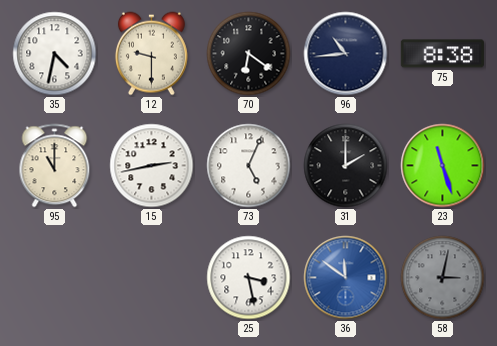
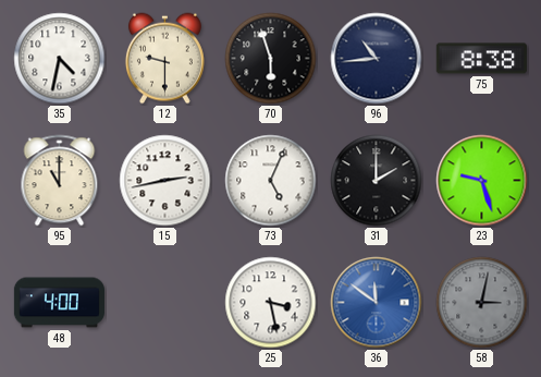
70: 6:21 -> 5:57
23: 11:27 -> 9:27
48: none -> 4:00
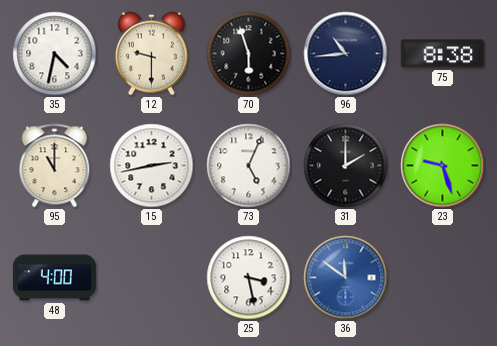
58: 3:02 -> none
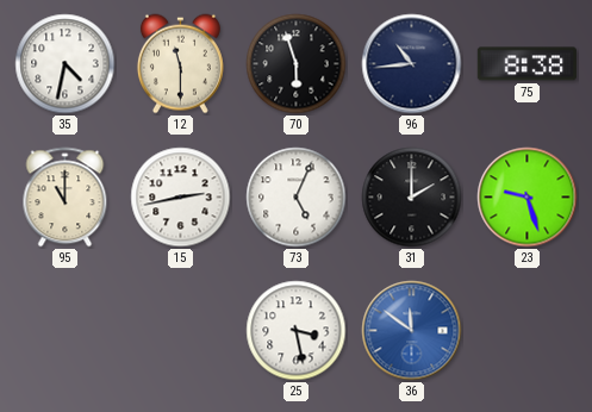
12: 9:30 -> 11:30
48: 4:00 -> none
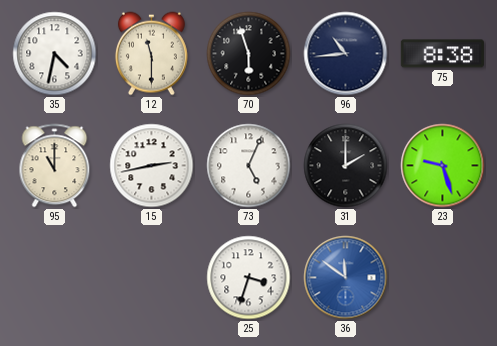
25: 3:28 -> 3:33
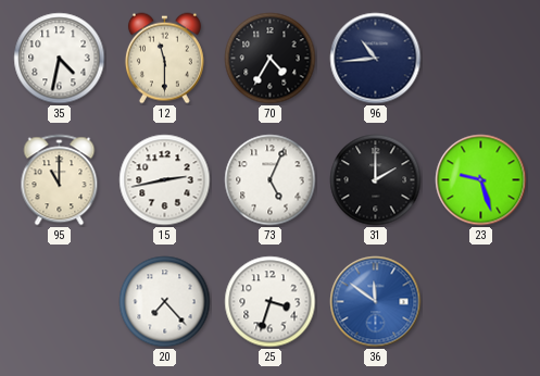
70: 5:57 -> 4:35
75: 8:38 -> none
20: none -> 7:23
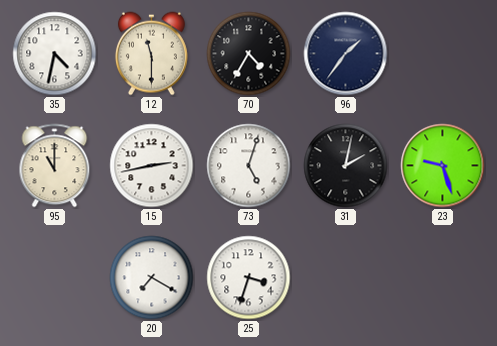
96: 10:44 -> 1:36
73: 5:04 -> 5:03
31: 2:00 -> 2:02
20: 7:23 -> 7:20
36: 11:51 -> none
